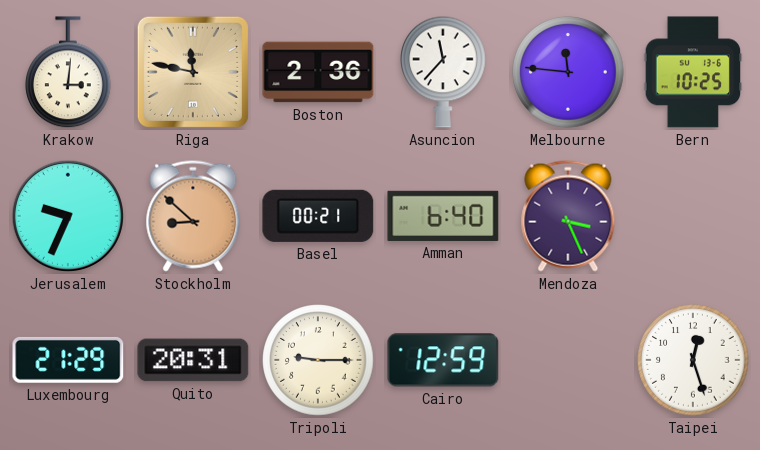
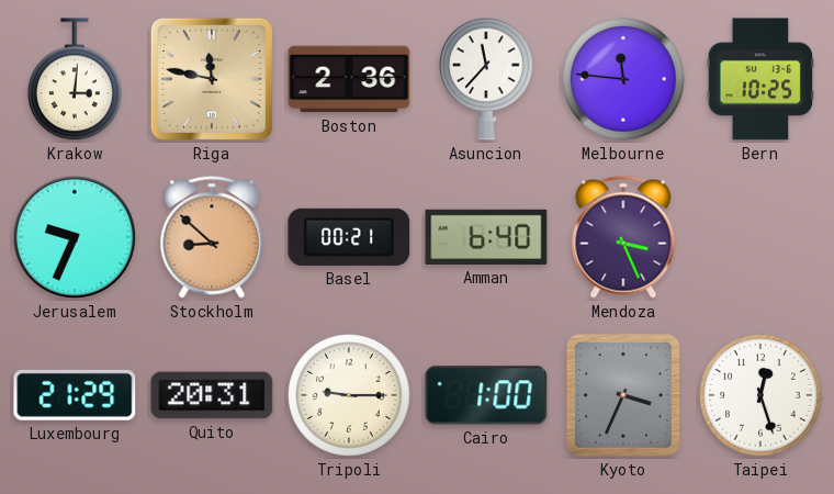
Cairo: 12:59 -> 1:00
Kyoto: none -> 3:34
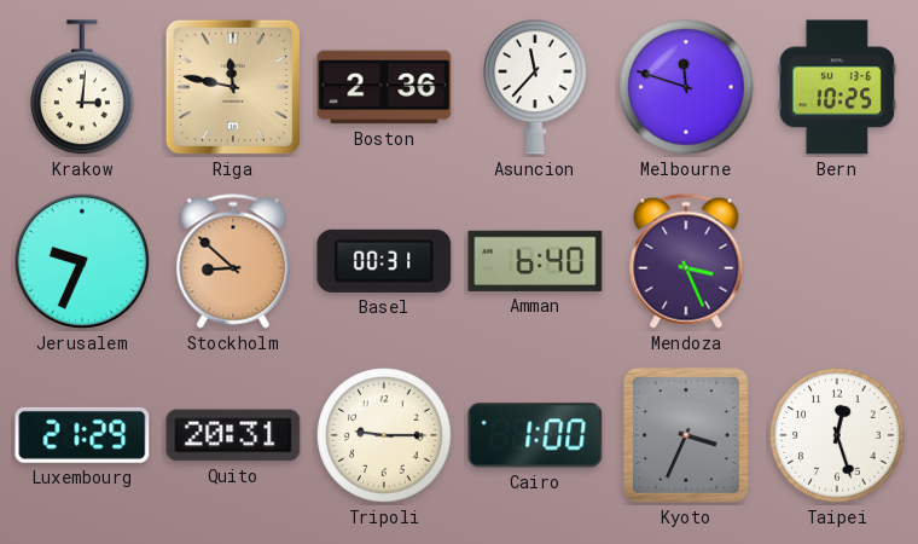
Melbourne: 11:46 -> 11:48
Basel: 00:21 -> 00:31
